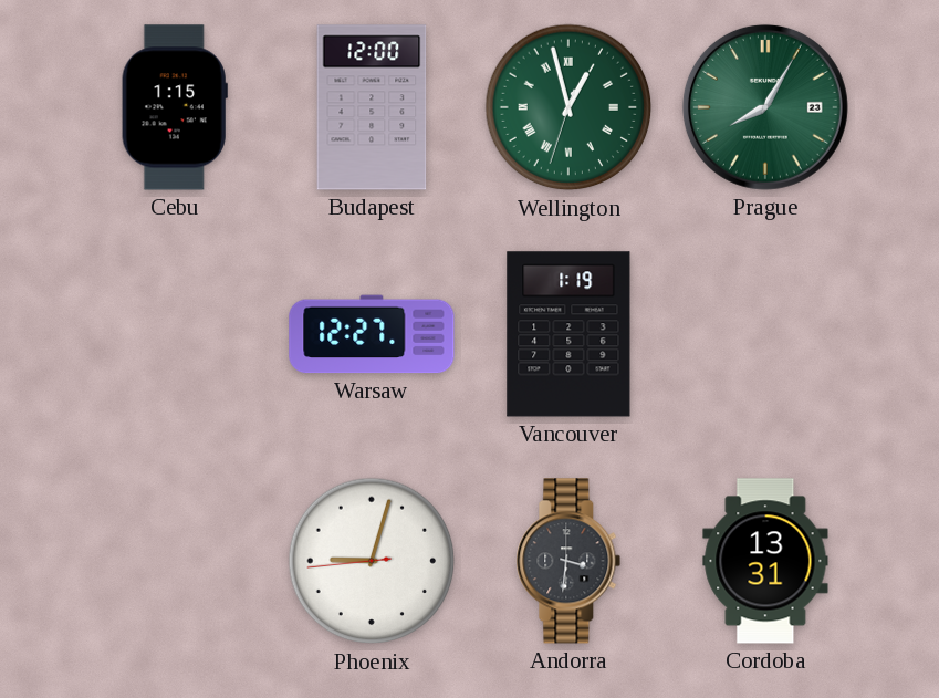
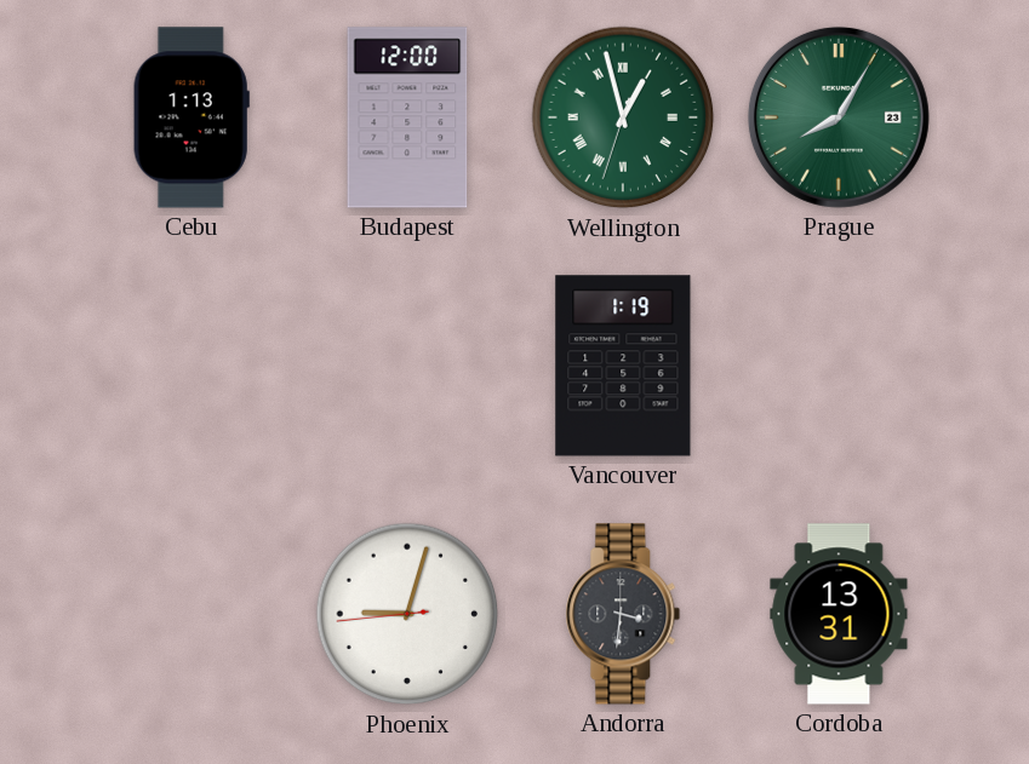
Cebu: 1:15 -> 1:13
Warsaw: 12:27 -> none
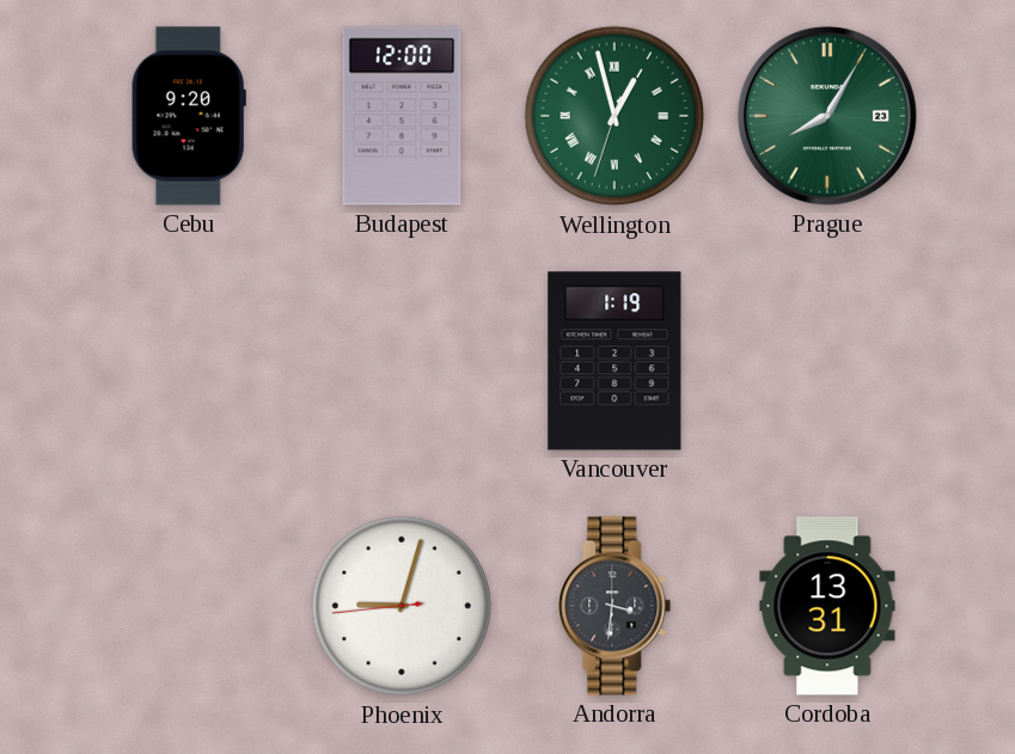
Cebu: 1:13 -> 9:20
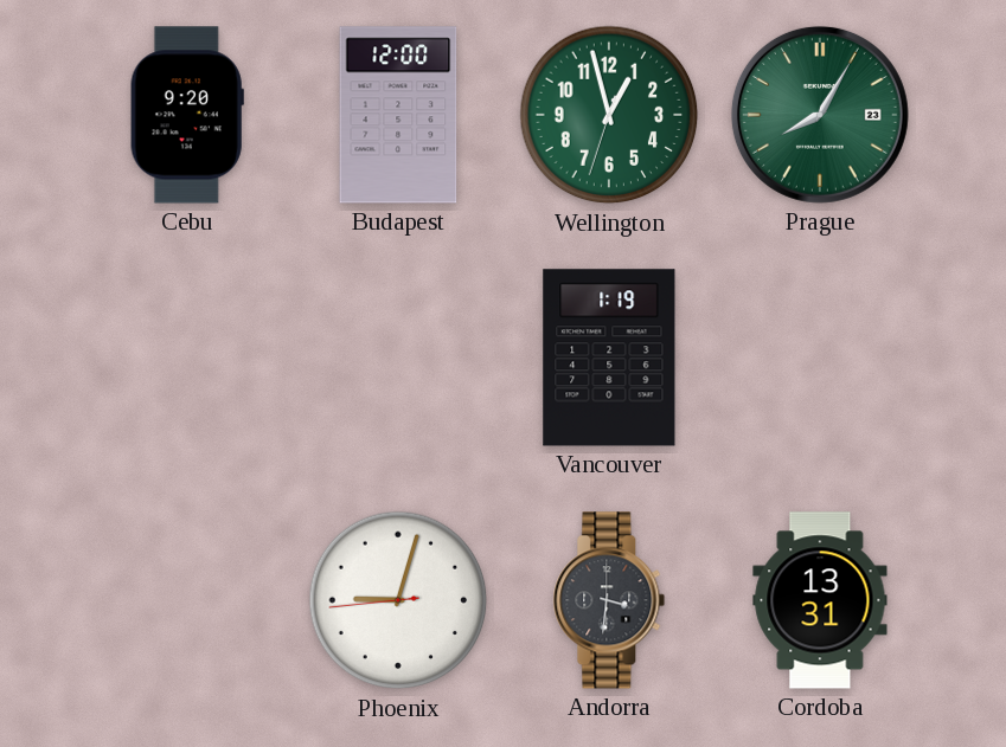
Wellington numerals: Roman -> Arabic
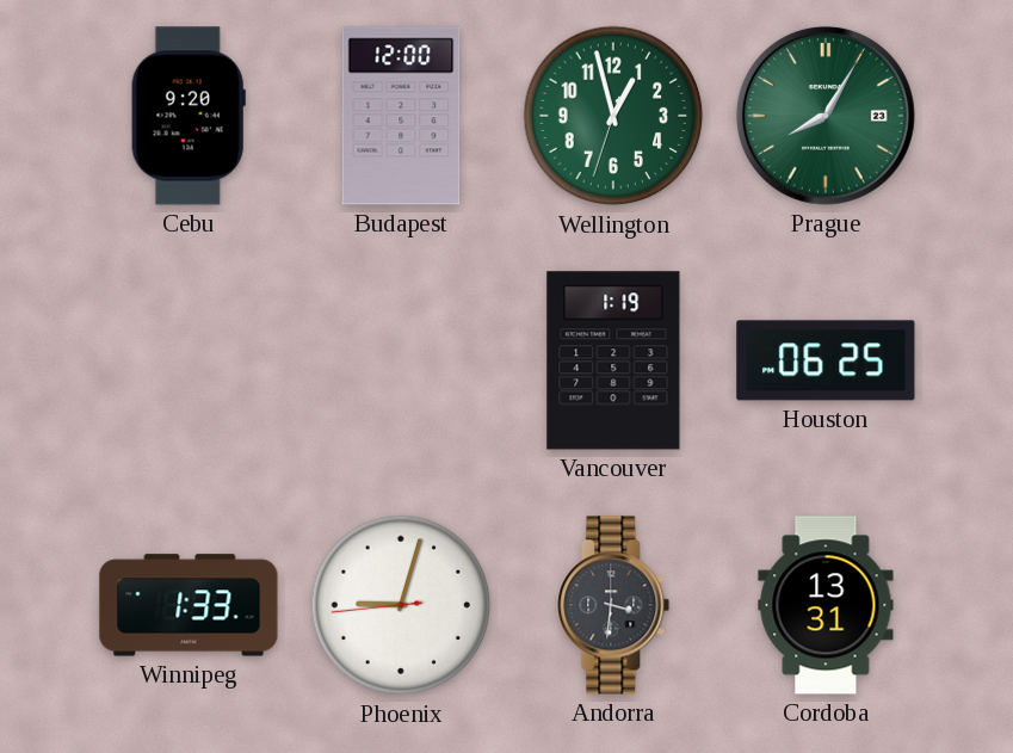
Houston: none -> 06:25
Winnipeg: none -> 1:33
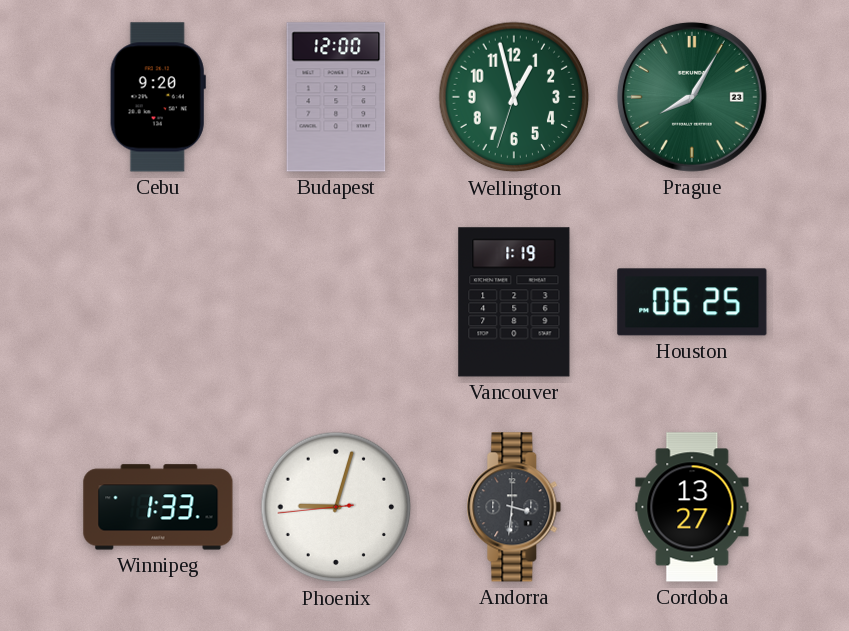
Cordoba: 13:31 -> 13:27
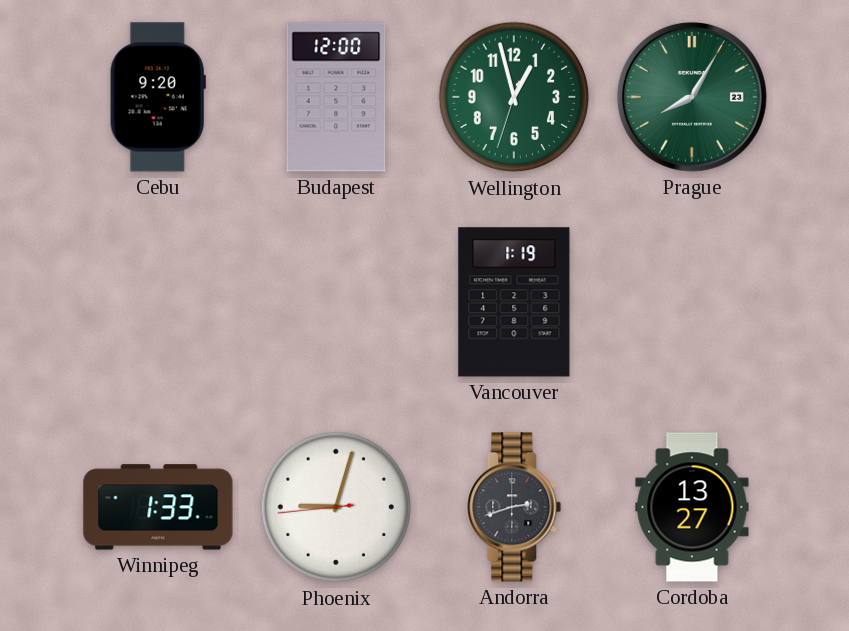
Houston: 06:25 -> none
Andorra: 3:31 -> 2:42
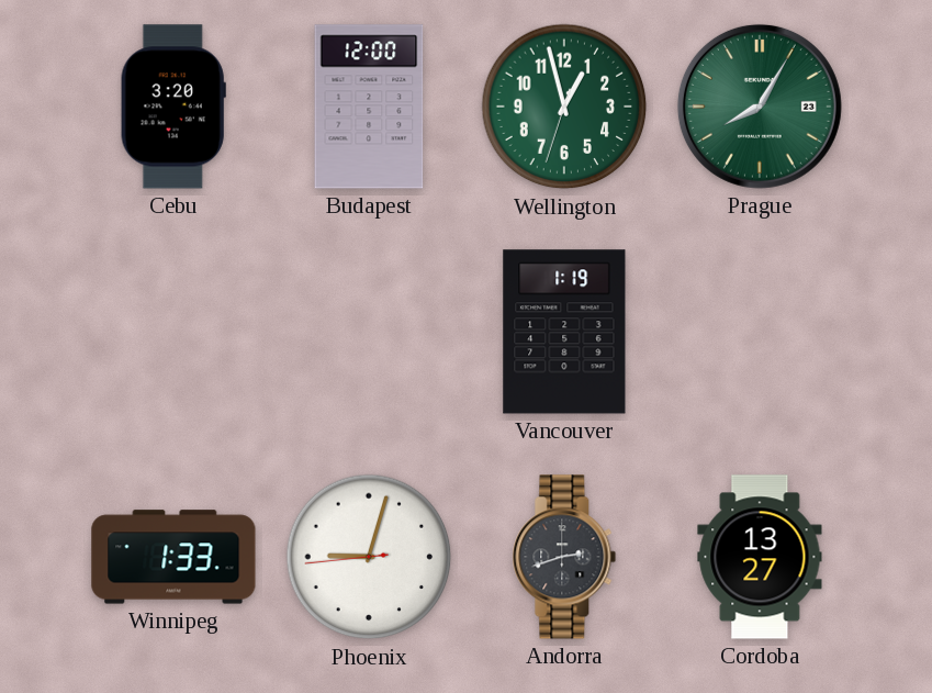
Cebu: 9:20 -> 3:20
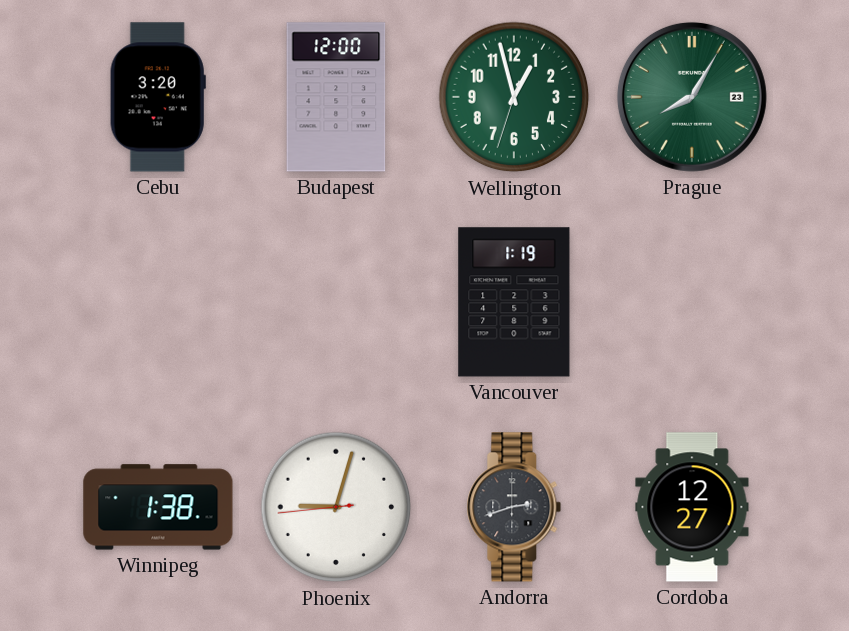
Winnipeg: 1:33 -> 1:38
Cordoba: 13:27 -> 12:27
